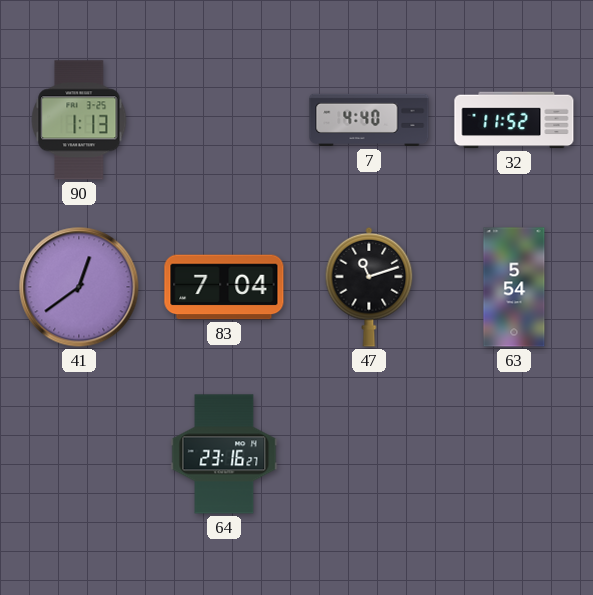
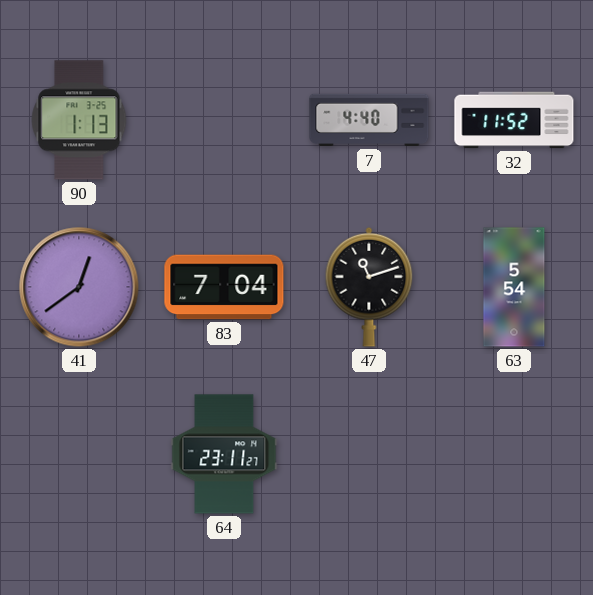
64: 23:16 -> 23:11
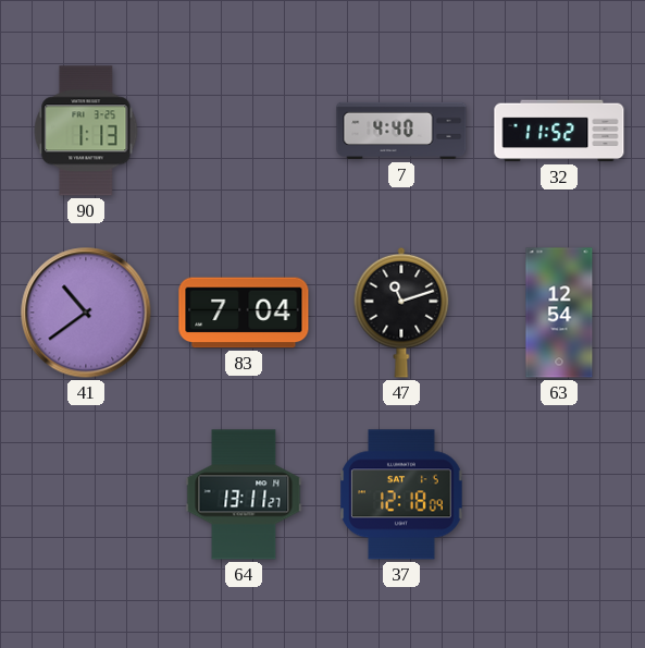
41: 12:39 -> 10:39
63: 5:54 -> 12:54
64: 23:11 -> 13:11
37: none -> 12:18
